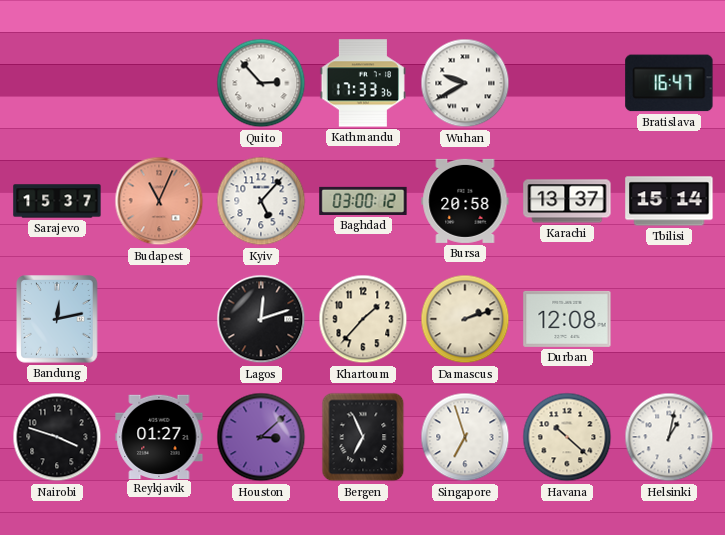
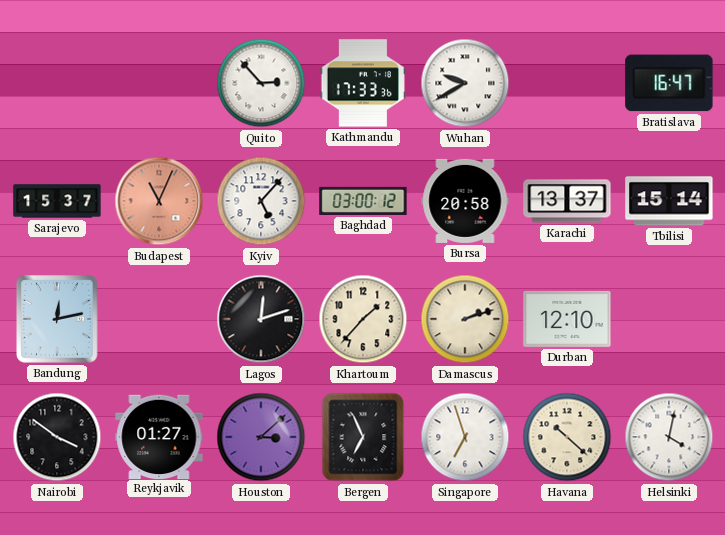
Durban: 12:08 -> 12:10
Nairobi: 3:48 -> 3:51
Helsinki: 1:02 -> 4:02
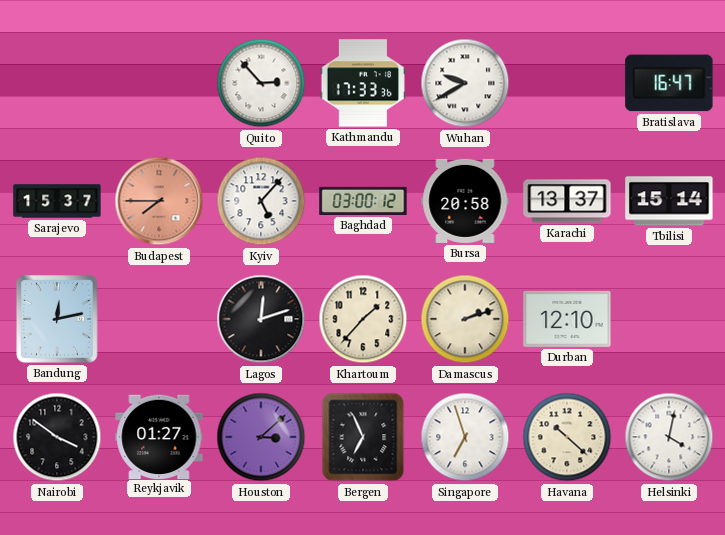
Budapest: 11:04 -> 7:45
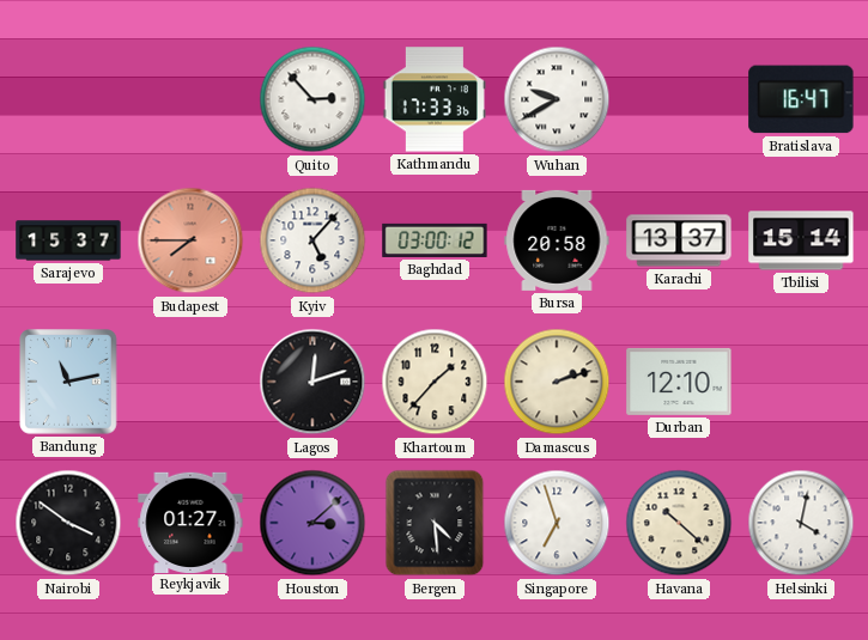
Bandung: 12:13 -> 11:13
Bergen: 6:56 -> 4:29
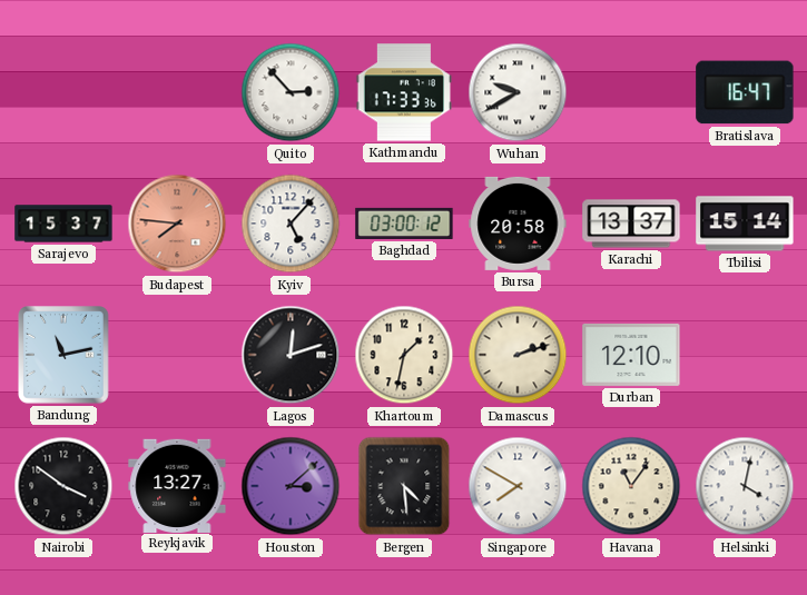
Budapest: 7:45 -> 7:46
Khartoum: 1:37 -> 1:32
Reykjavik: 01:27 -> 13:27
Singapore: 6:57 -> 7:50
Havana: 10:22 -> 11:06
